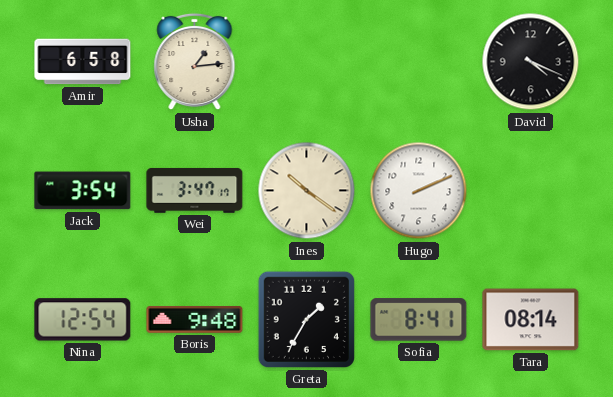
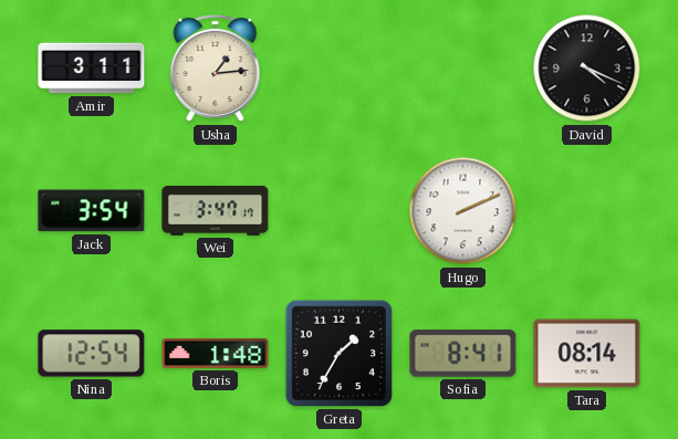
Amir: 6:58 -> 3:11
Ines: 10:21 -> none
Boris: 9:48 -> 1:48
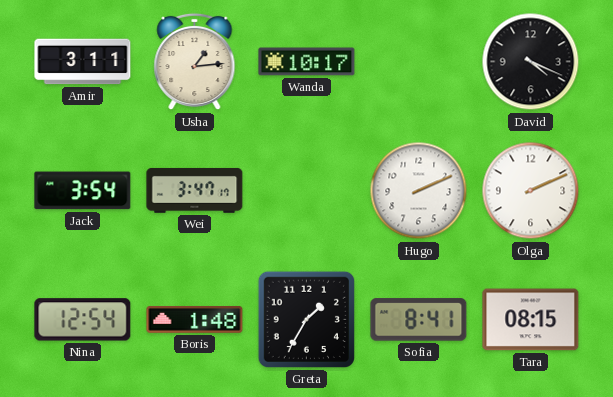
Wanda: none -> 10:17
Olga: none -> 2:11
Tara: 08:14 -> 08:15
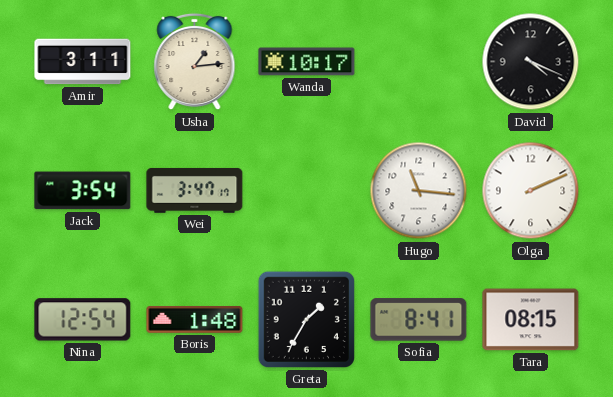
Hugo: 2:11 -> 11:16
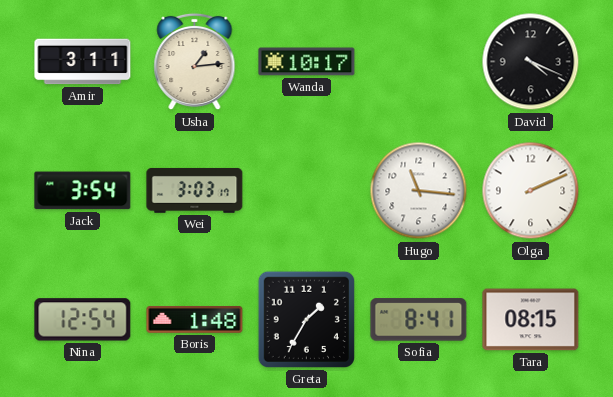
Wei: 3:47 -> 3:03
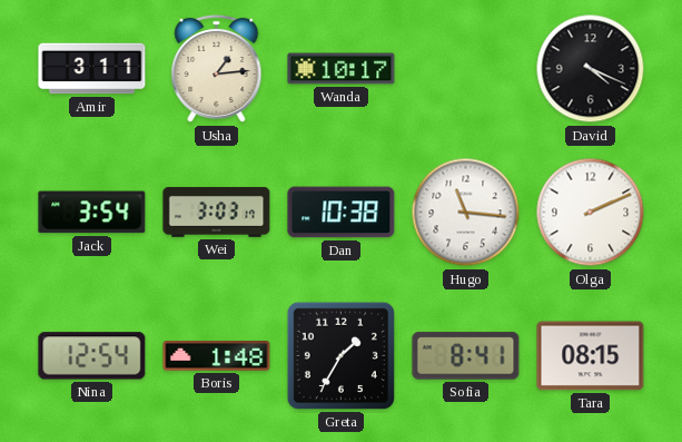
Dan: none -> 10:38
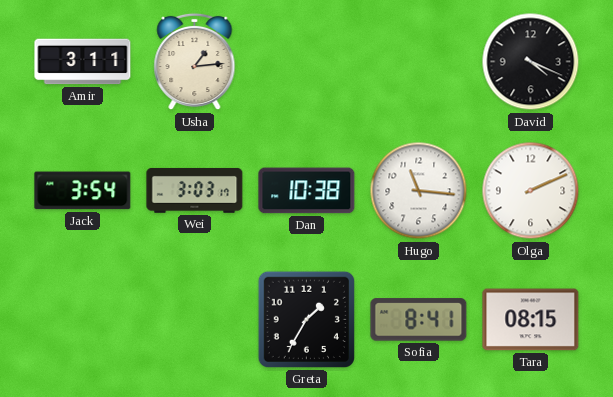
Wanda: 10:17 -> none
Nina: 12:54 -> none
Boris: 1:48 -> none
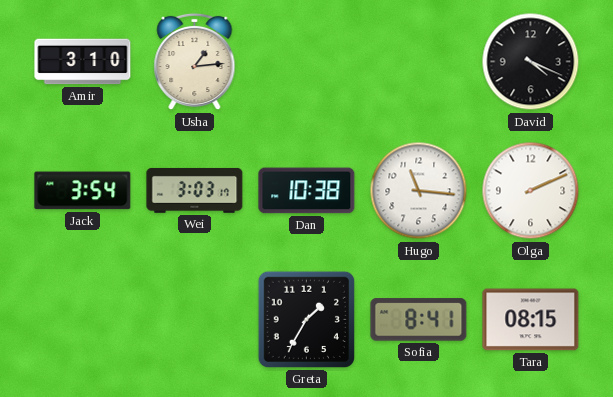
Amir: 3:11 -> 3:10
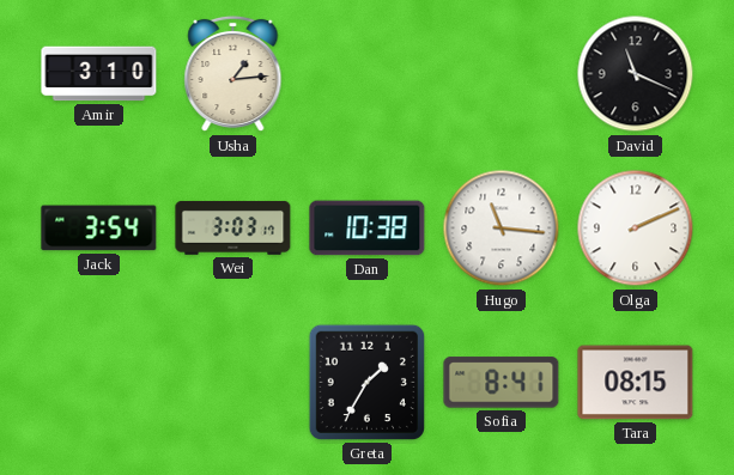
David: 4:19 -> 11:19
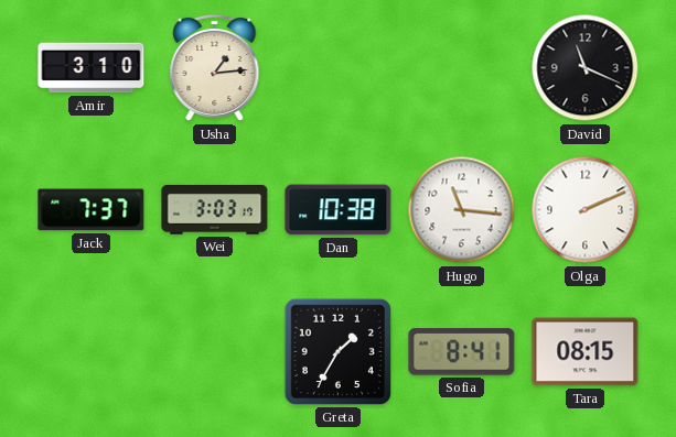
Jack: 3:54 -> 7:37
